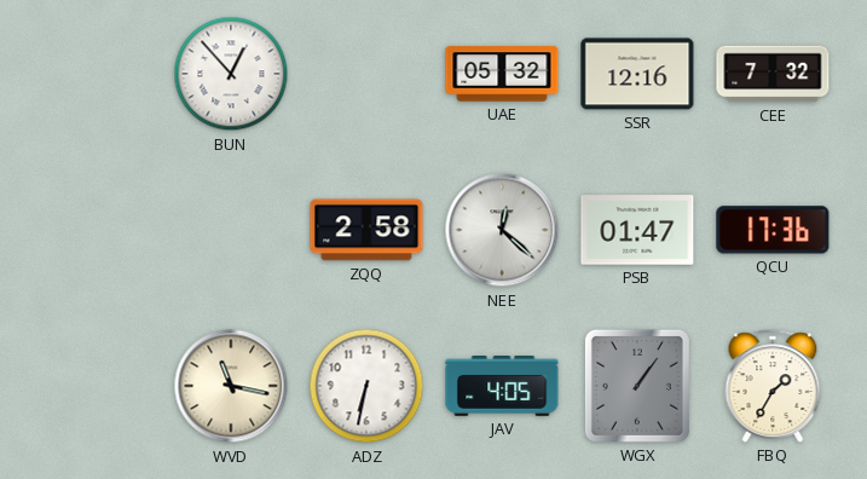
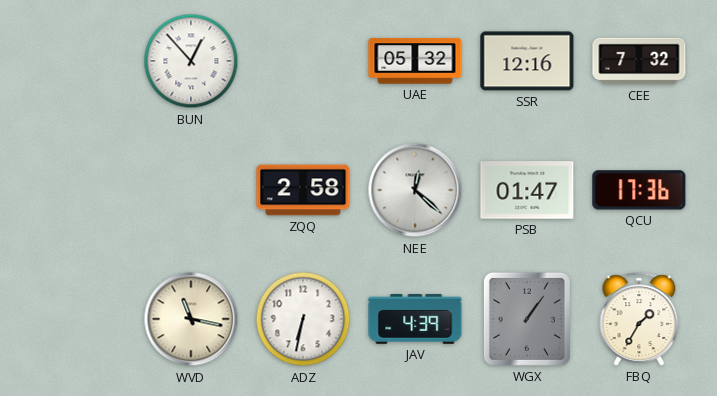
JAV: 4:05 -> 4:39
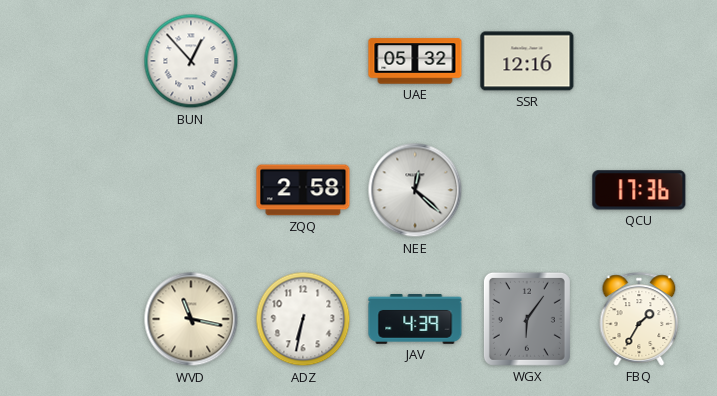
CEE: 7:32 -> none
PSB: 01:47 -> none
WGX: 1:06 -> 6:06
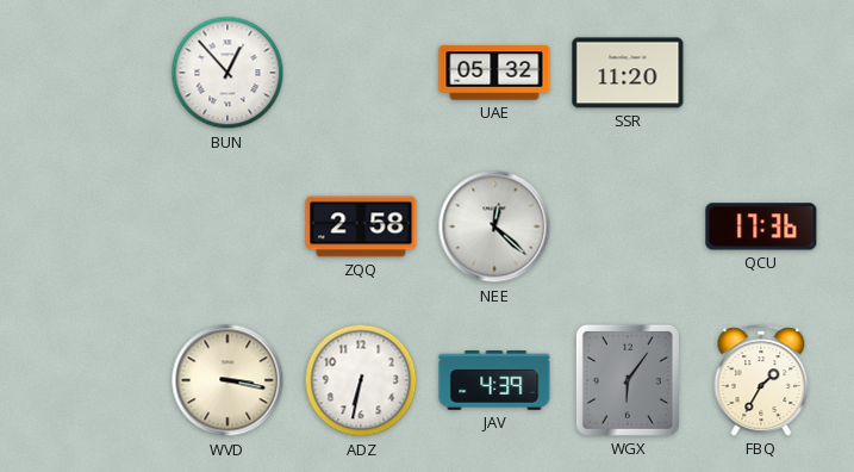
SSR: 12:16 -> 11:20
WVD: 11:17 -> 3:17
